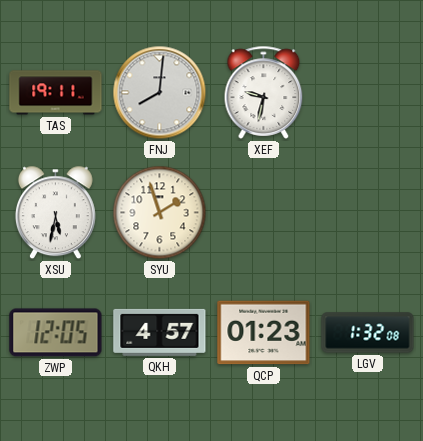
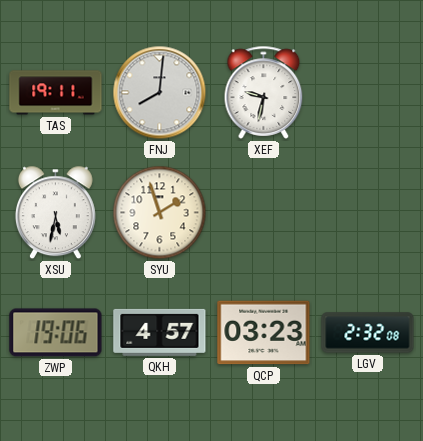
ZWP: 12:05 -> 19:06
QCP: 01:23 -> 03:23
LGV: 1:32 -> 2:32
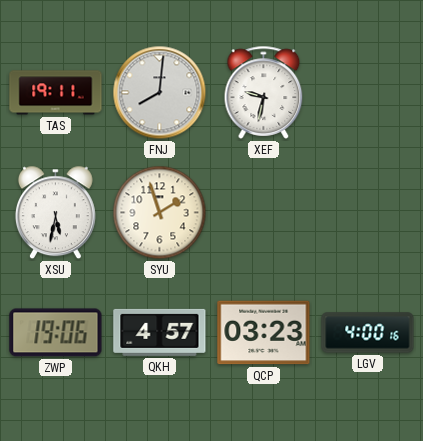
LGV: 2:32 -> 4:00
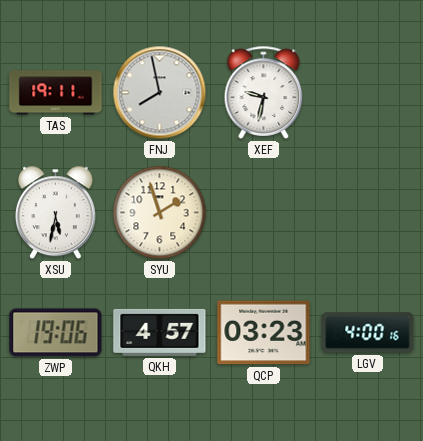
FNJ: 8:01 -> 7:58
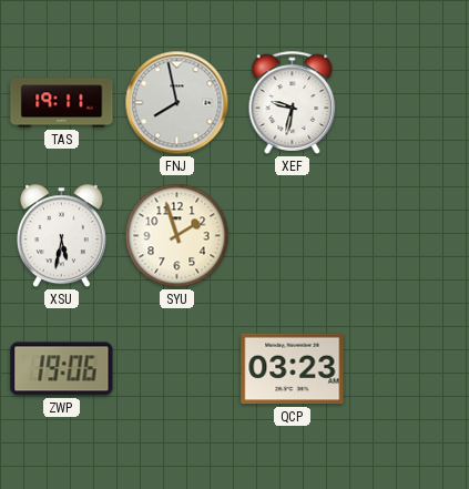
QKH: 4:57 -> none
LGV: 4:00 -> none
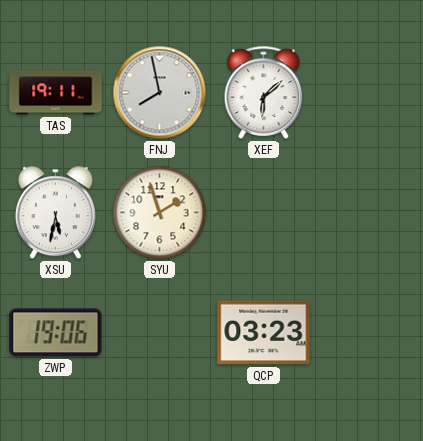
XEF: 9:32 -> 6:08
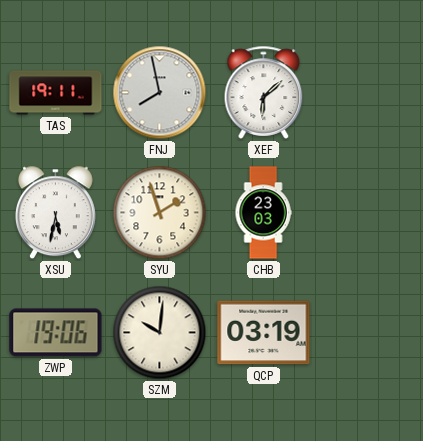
CHB: none -> 23:03
SZM: none -> 10:01
QCP: 03:23 -> 03:19
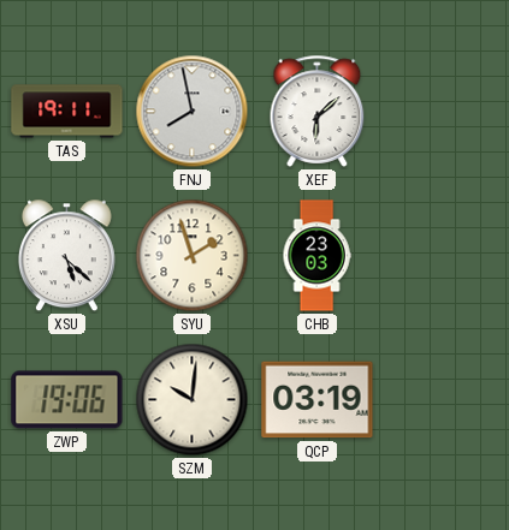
XSU: 5:32 -> 5:22
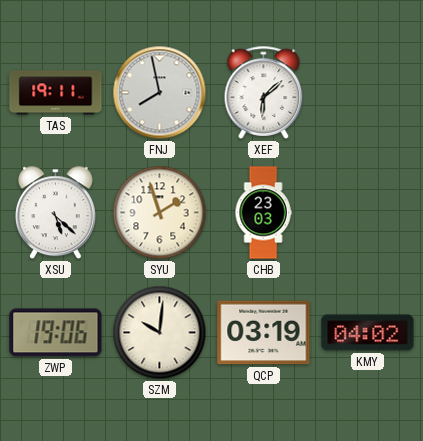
KMY: none -> 04:02
